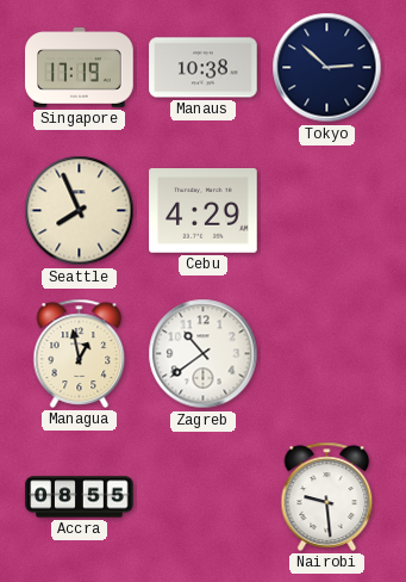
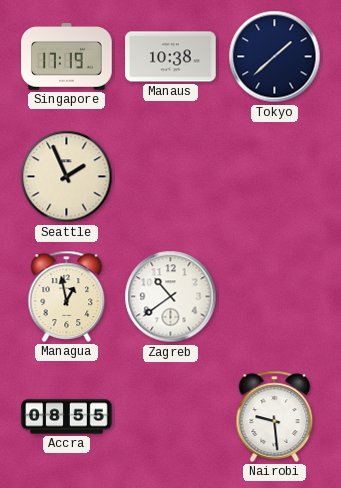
Tokyo: 2:52 -> 1:38
Seattle: 7:56 -> 1:56
Cebu: 4:29 -> none
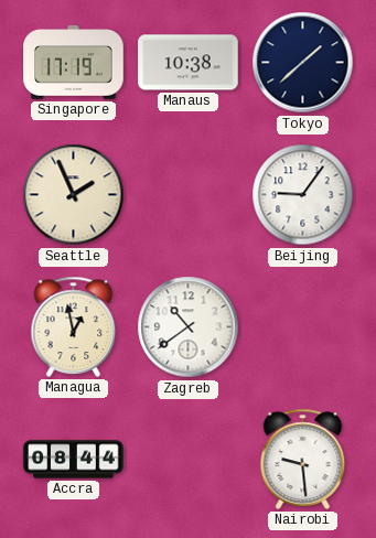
Beijing: none -> 9:06
Accra: 08:55 -> 08:44
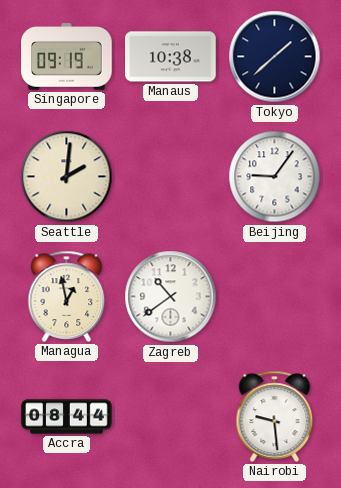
Singapore: 17:19 -> 09:19
Seattle: 1:56 -> 2:01
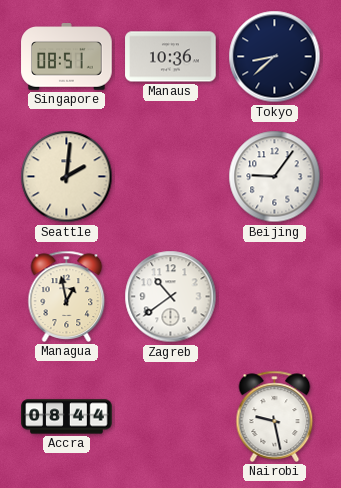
Singapore: 09:19 -> 08:51
Manaus: 10:38 -> 10:36
Tokyo: 1:38 -> 8:38
Nairobi: 9:29 -> 9:28
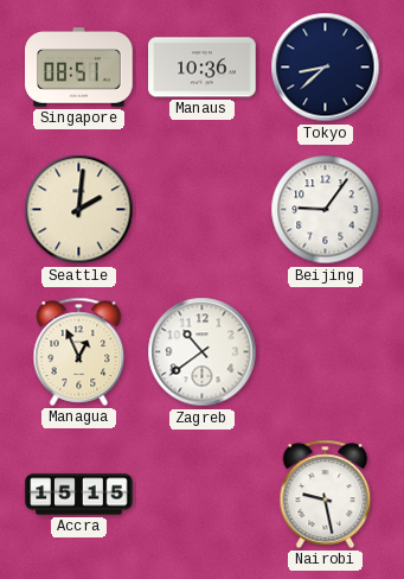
Managua: 12:58 -> 12:56
Accra: 08:44 -> 15:15
